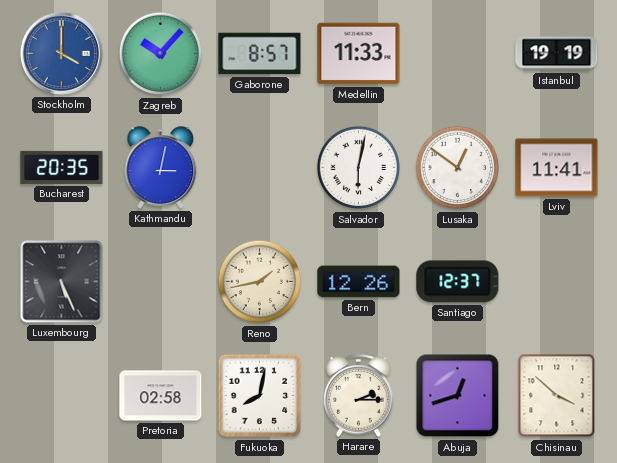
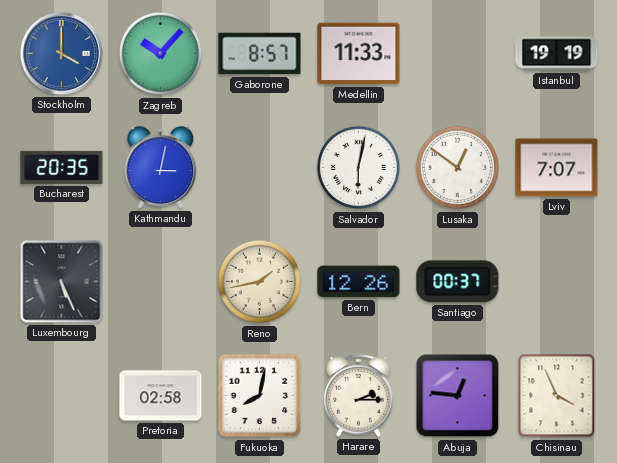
Lviv: 11:41 -> 7:07
Santiago: 12:37 -> 00:37
Abuja: 12:42 -> 12:46
Chisinau: 3:52 -> 3:56
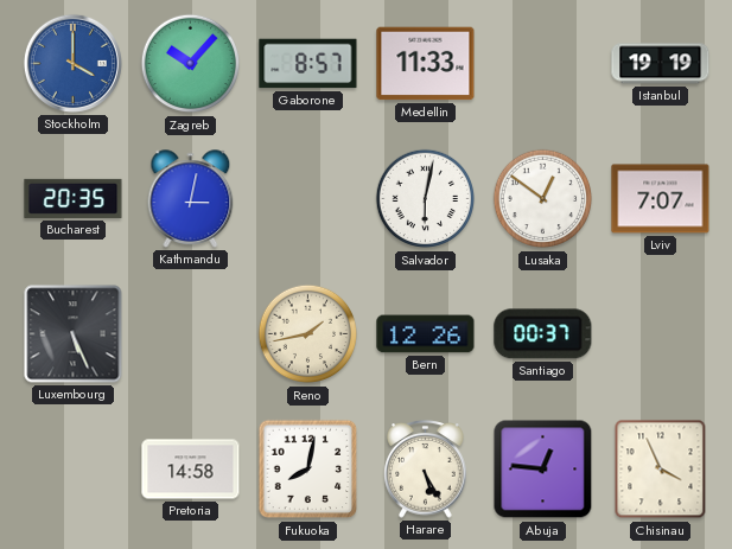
Pretoria: 02:58 -> 14:58
Harare: 2:15 -> 5:25
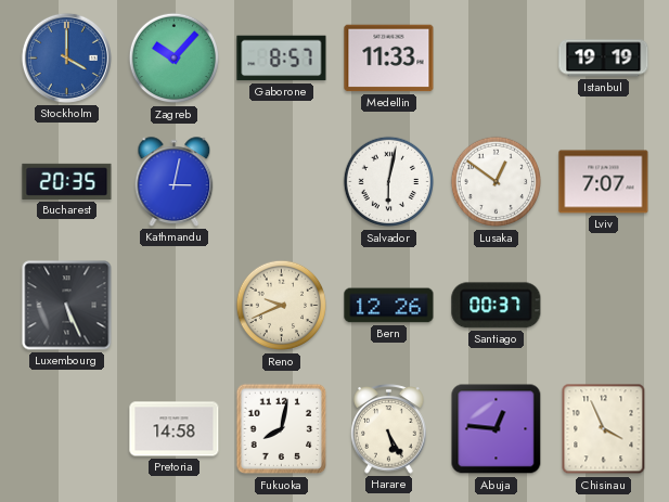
Reno: 1:43 -> 9:41
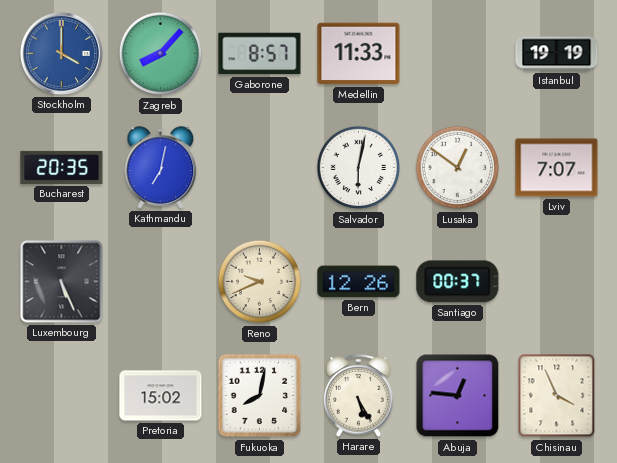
Zagreb: 10:07 -> 8:07
Kathmandu: 3:02 -> 7:02
Pretoria: 14:58 -> 15:02
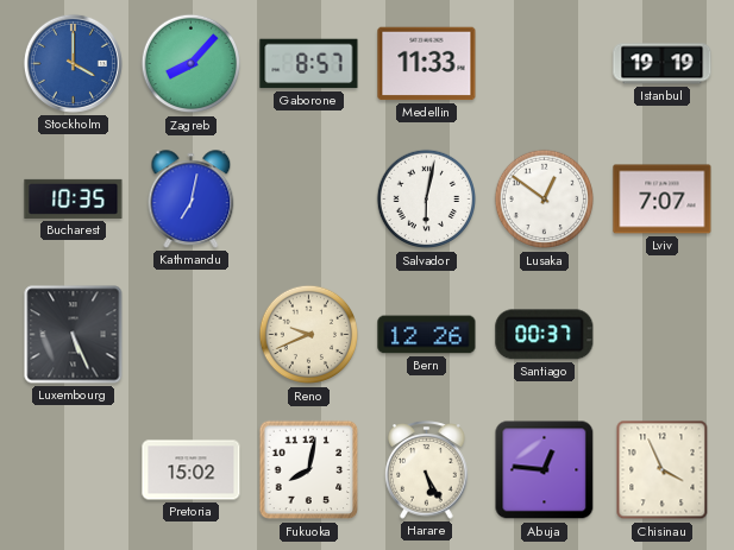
Bucharest: 20:35 -> 10:35
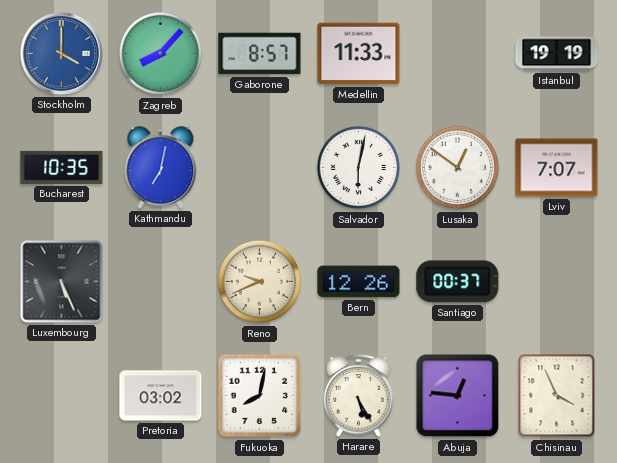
Pretoria: 15:02 -> 03:02
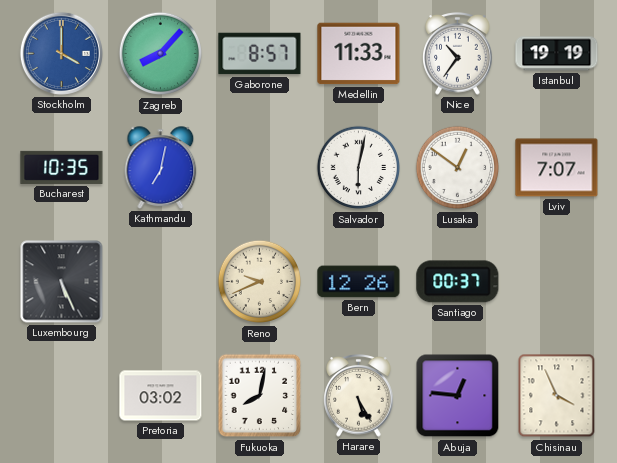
Nice: none -> 10:36
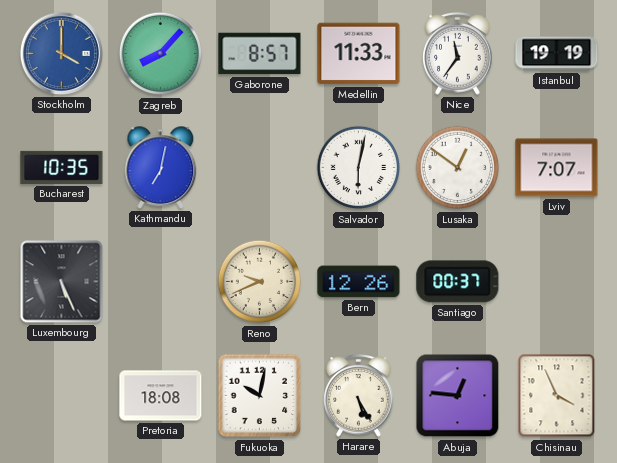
Nice: 10:36 -> 11:36
Pretoria: 03:02 -> 18:08
Fukuoka: 8:02 -> 10:02
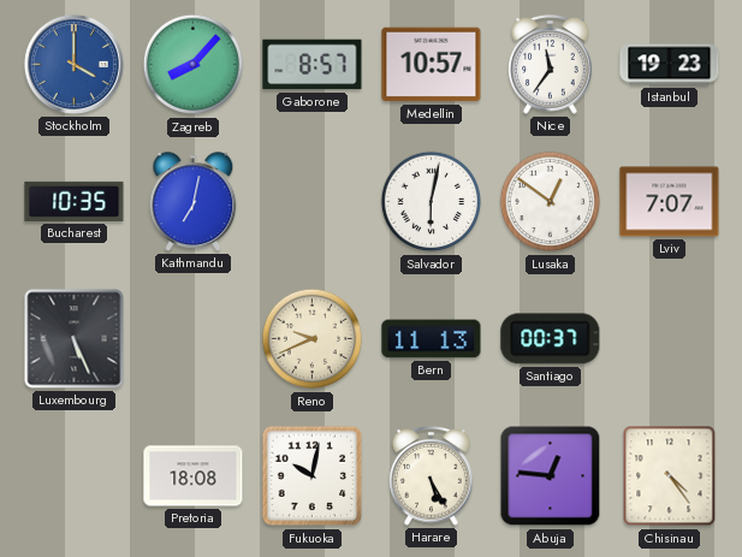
Medellin: 11:33 -> 10:57
Istanbul: 19:19 -> 19:23
Bern: 12:26 -> 11:13
Chisinau: 3:56 -> 4:24
